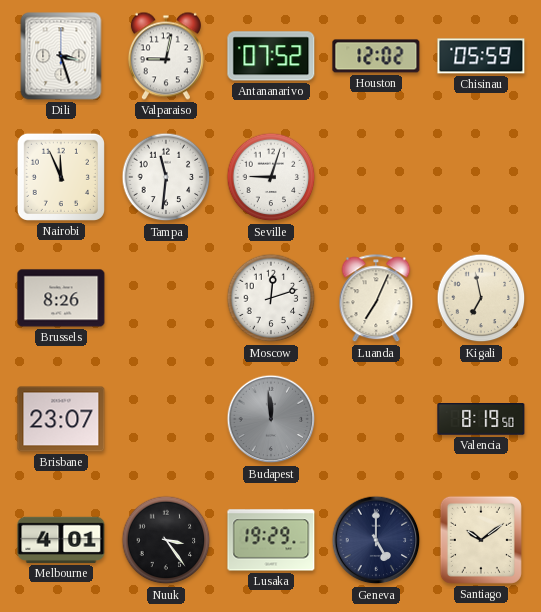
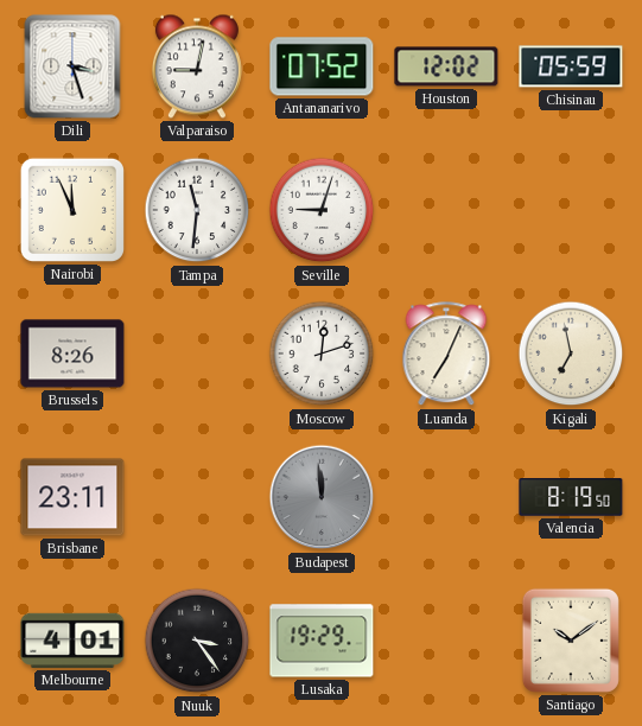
Brisbane: 23:07 -> 23:11
Geneva: 5:00 -> none
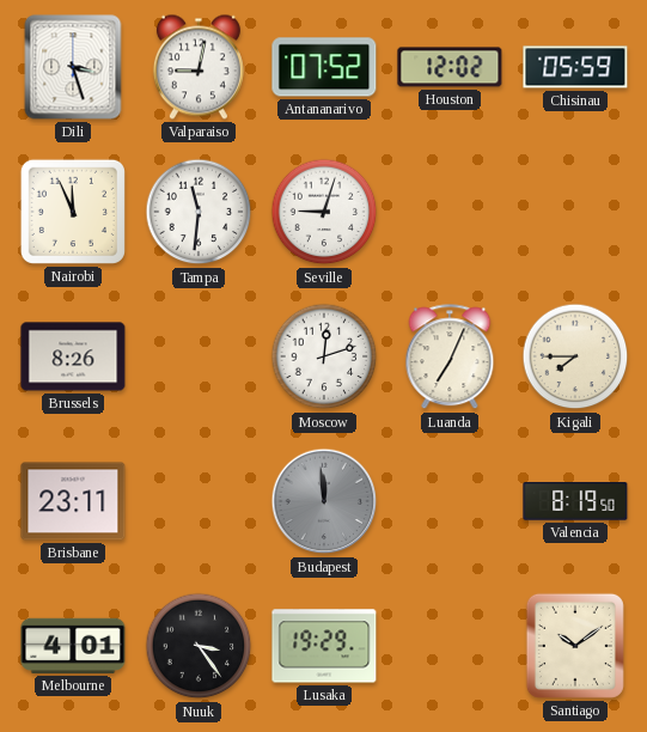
Kigali: 6:58 -> 7:45
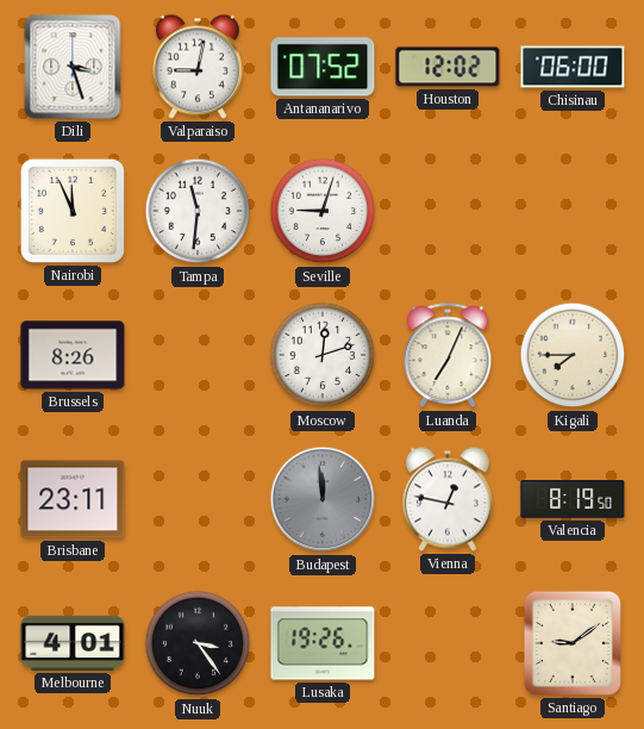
Chisinau: 05:59 -> 06:00
Vienna: none -> 12:47
Lusaka: 19:29 -> 19:26
Santiago: 10:09 -> 9:09
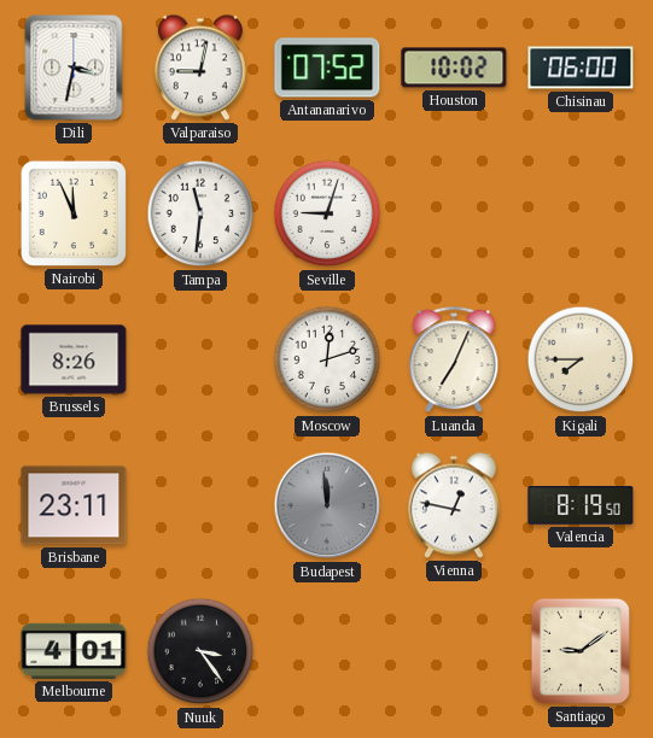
Dili: 3:27 -> 3:32
Houston: 12:02 -> 10:02
Lusaka: 19:26 -> none
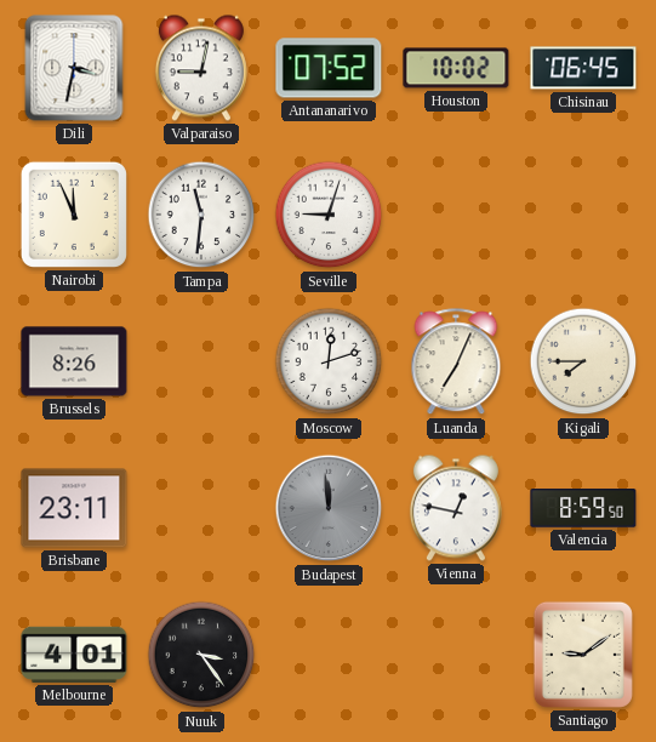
Chisinau: 06:00 -> 06:45
Valencia: 8:19 -> 8:59
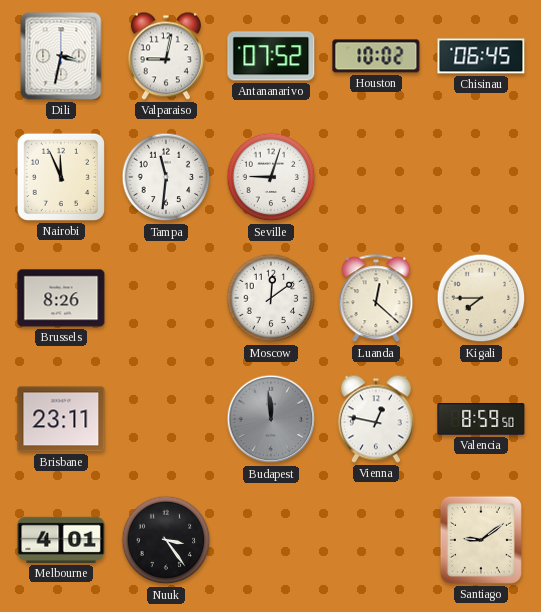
Moscow: 12:12 -> 12:09
Luanda: 7:04 -> 12:22
